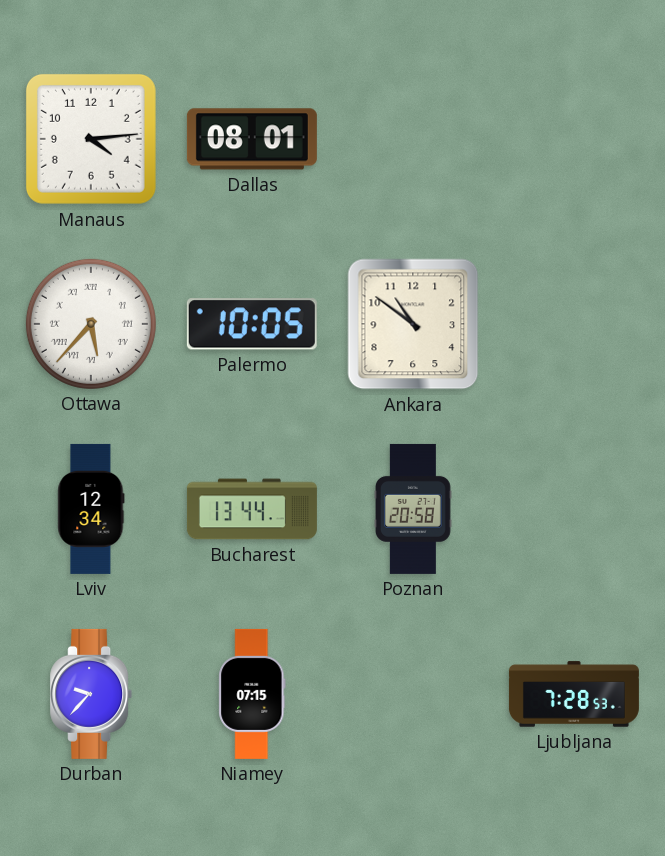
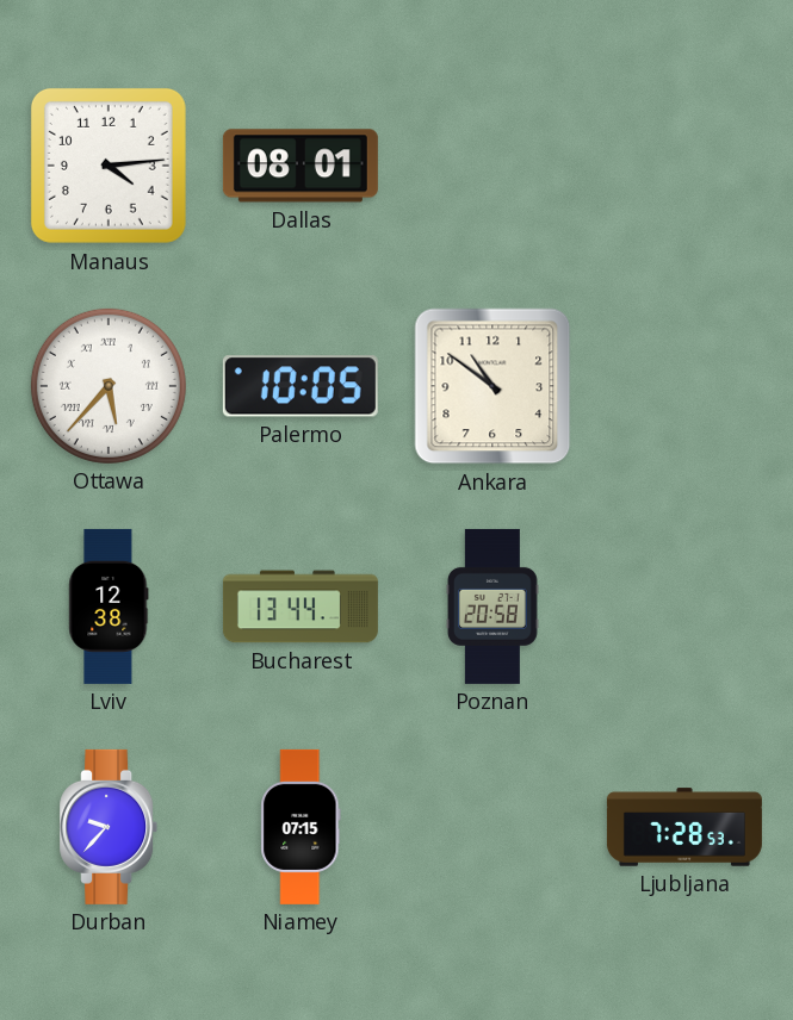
Lviv: 12:34 -> 12:38
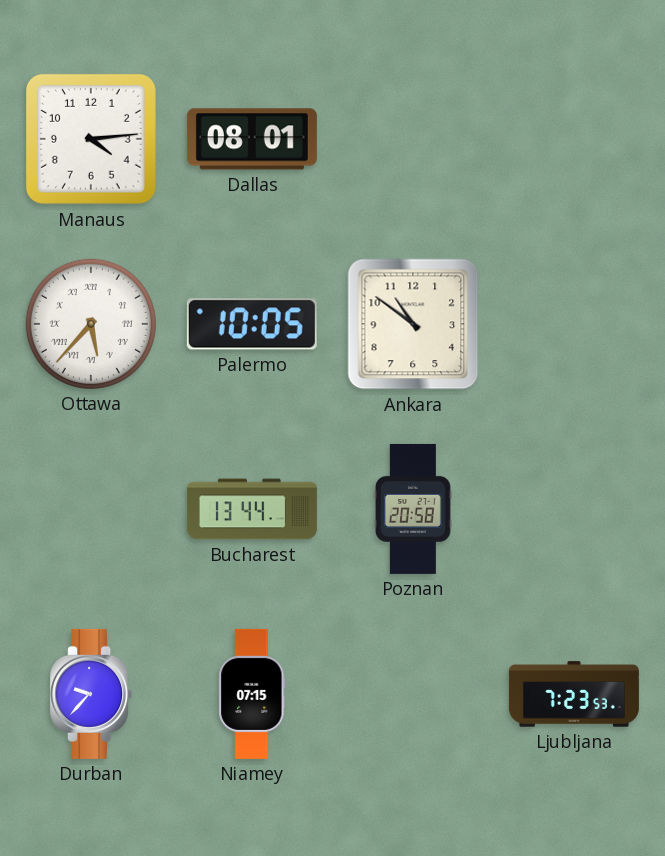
Lviv: 12:38 -> none
Ljubljana: 7:28 -> 7:23
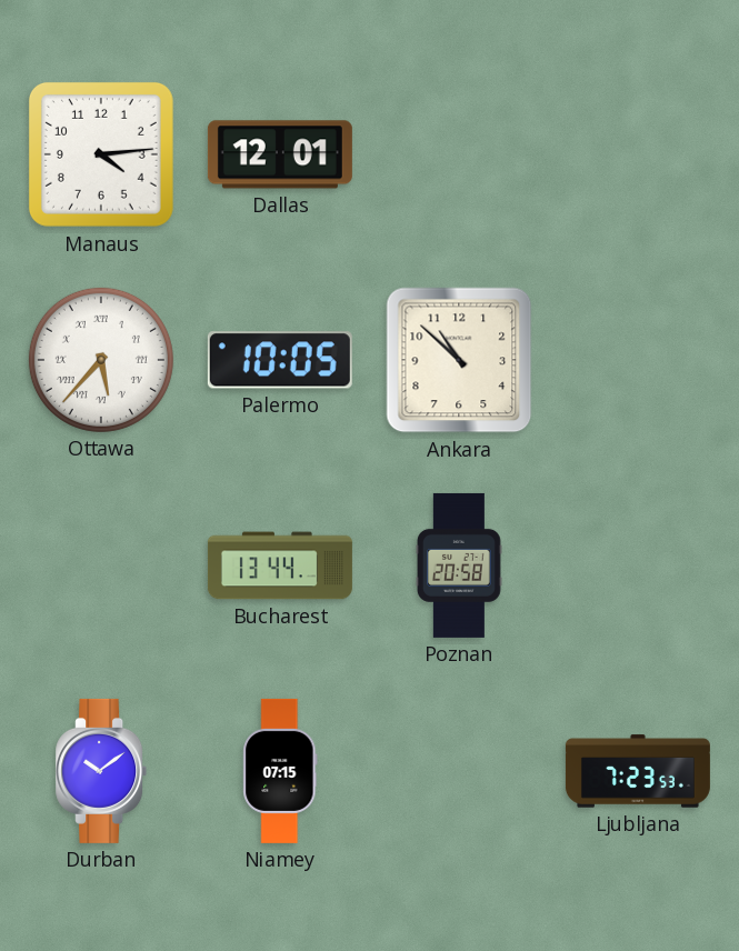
Dallas: 08:01 -> 12:01
Ankara: 10:51 -> 10:52
Durban: 9:37 -> 10:09
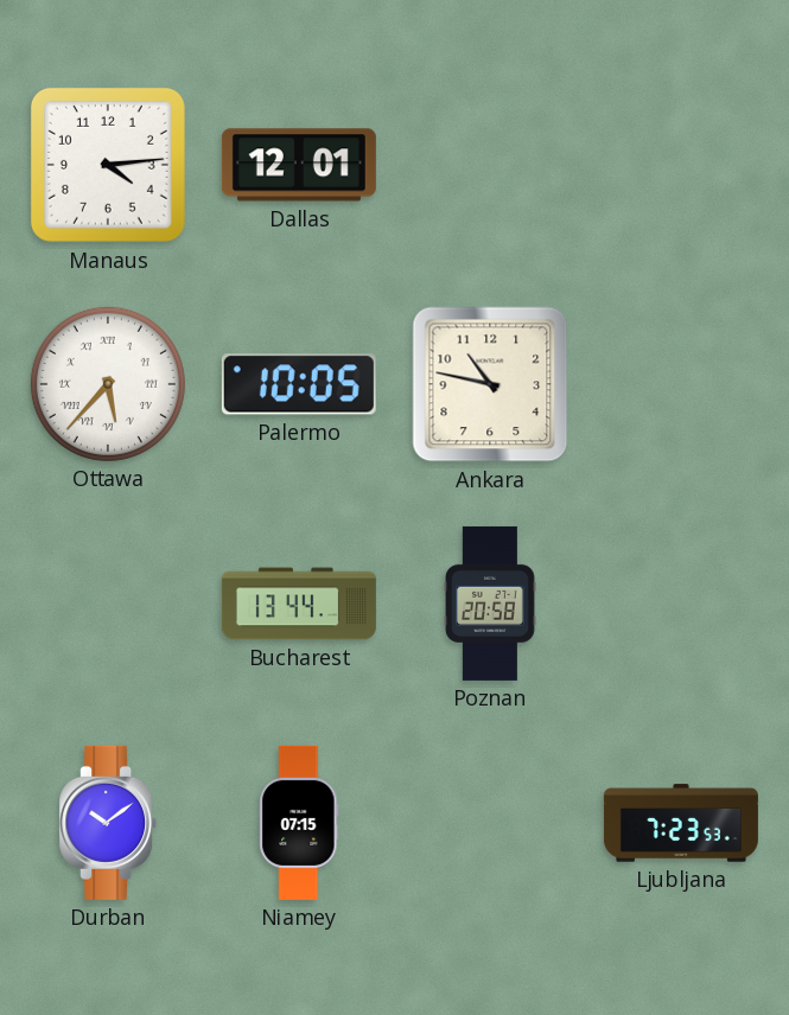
Ankara: 10:52 -> 10:47
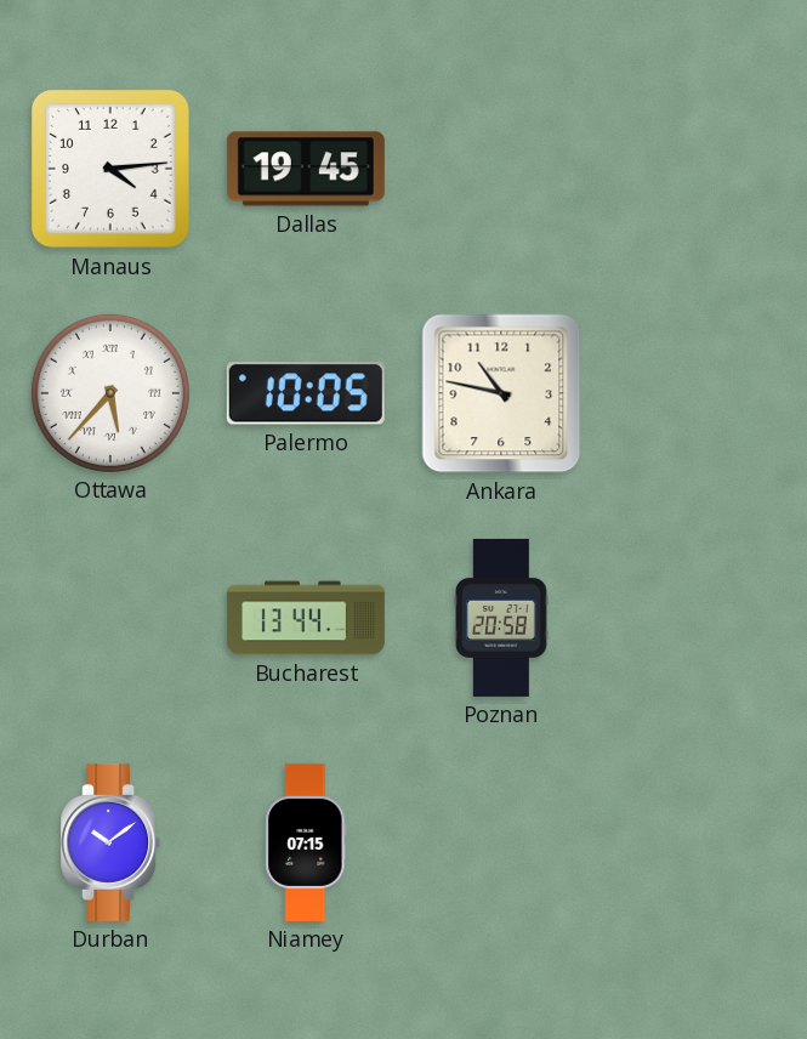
Dallas: 12:01 -> 19:45
Ljubljana: 7:23 -> none
